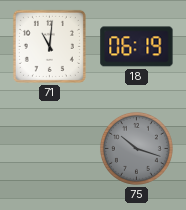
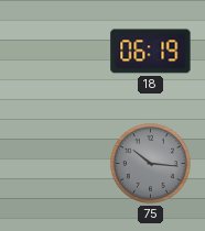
71: 11:01 -> none
75: 10:18 -> 10:16
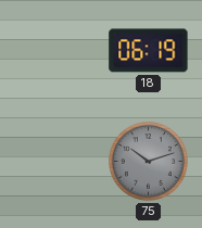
75: 10:16 -> 10:12
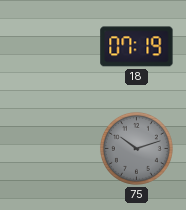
18: 06:19 -> 07:19
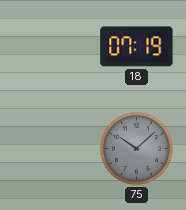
75: 10:12 -> 10:08
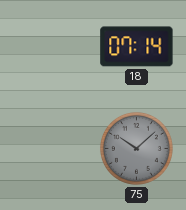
18: 07:19 -> 07:14
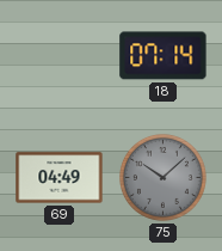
69: none -> 04:49
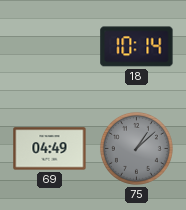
18: 07:14 -> 10:14
75: 10:08 -> 1:08
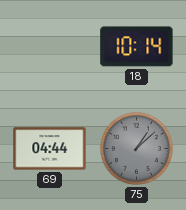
69: 04:49 -> 04:44
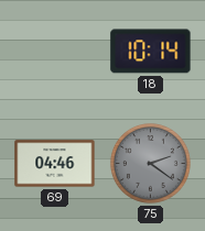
69: 04:44 -> 04:46
75: 1:08 -> 2:21
